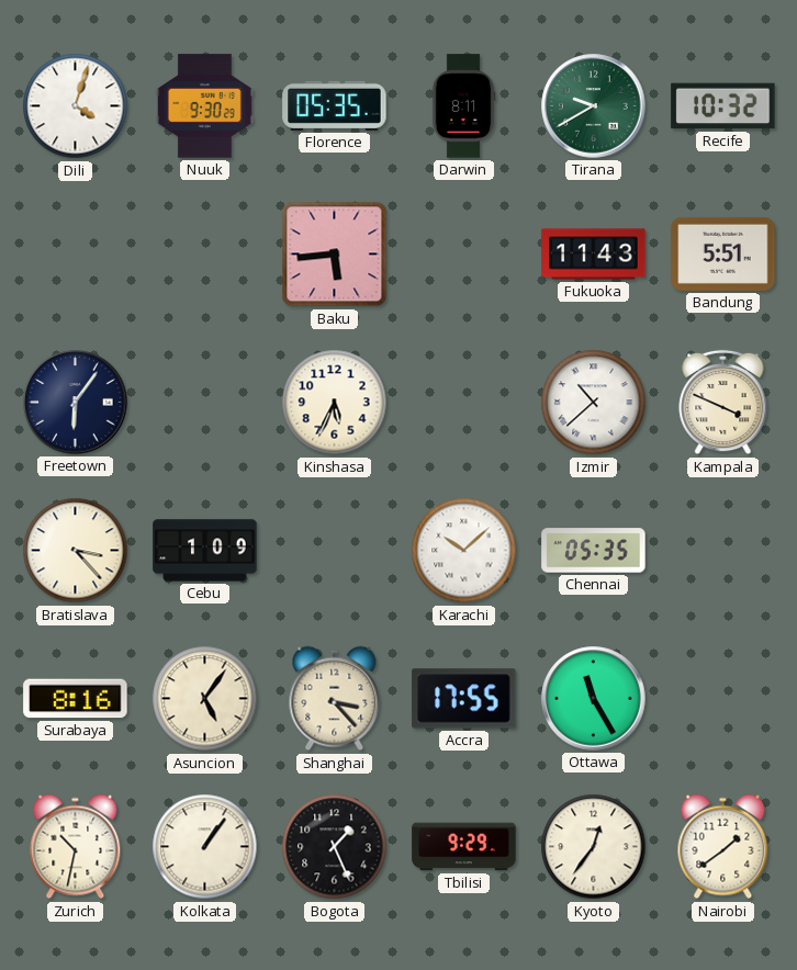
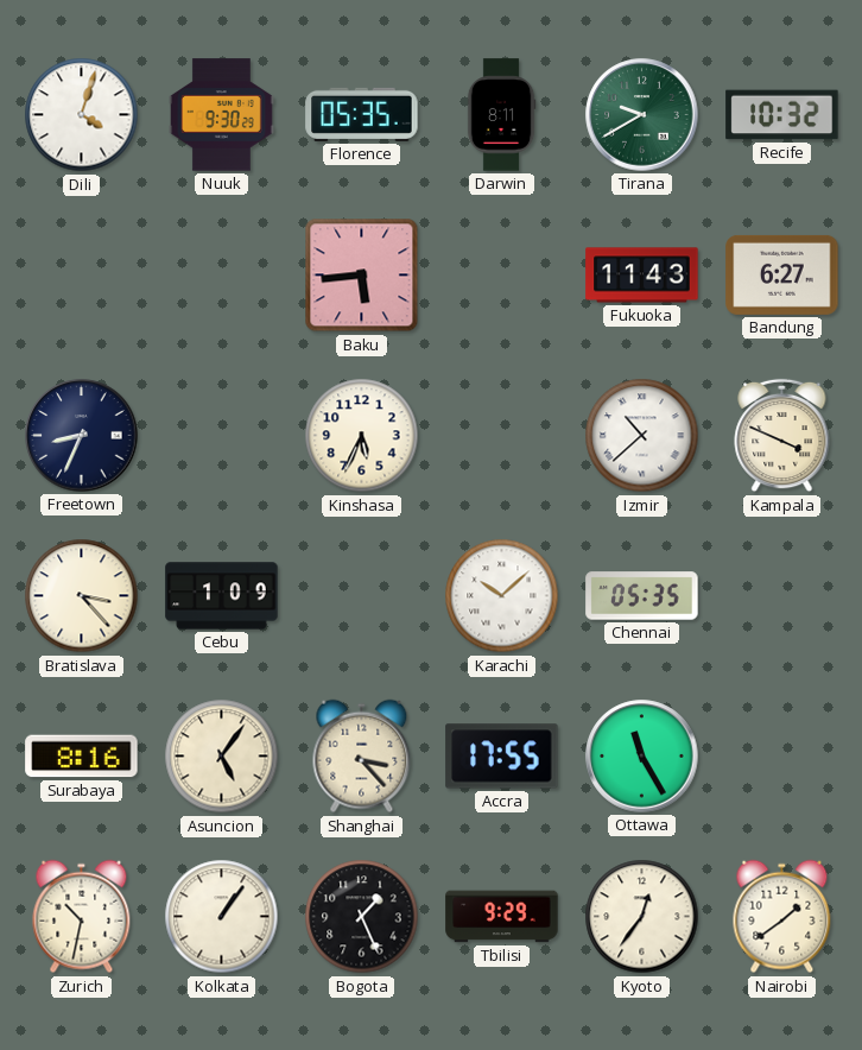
Bandung: 5:51 -> 6:27
Freetown: 6:06 -> 8:34
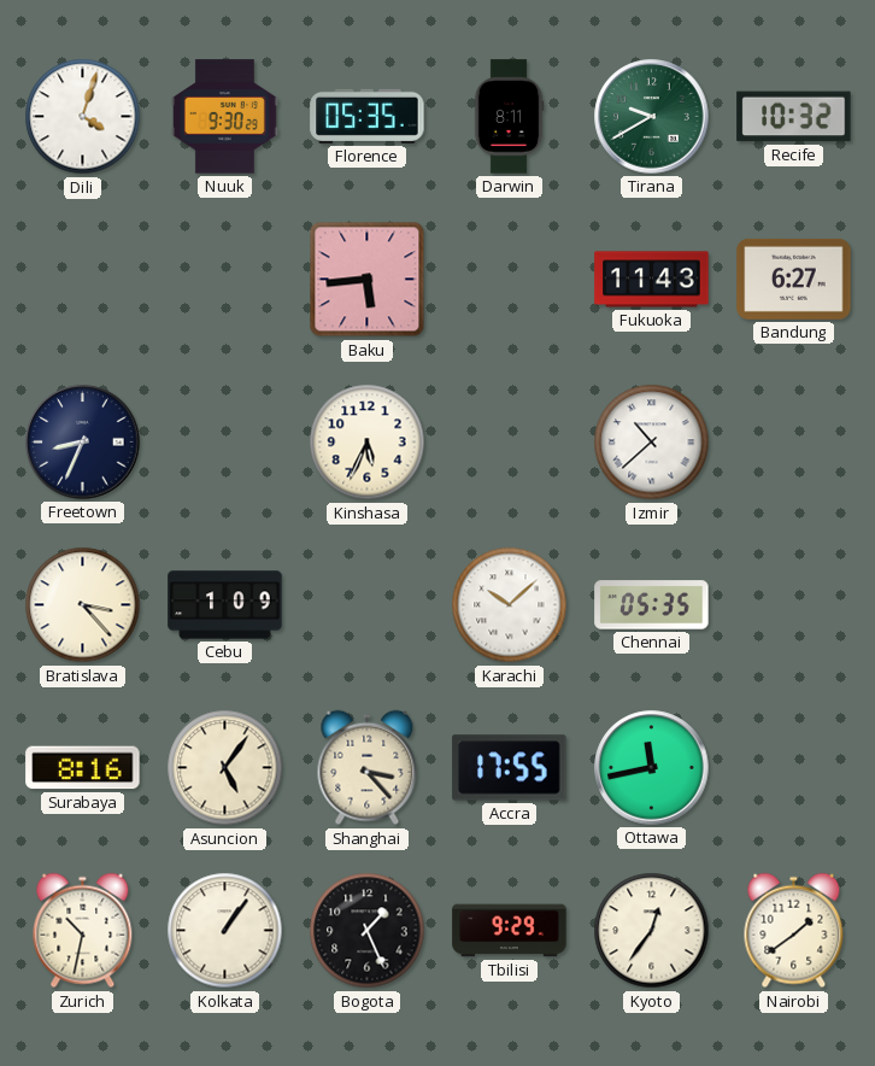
Kampala: 3:49 -> none
Ottawa: 11:25 -> 11:43
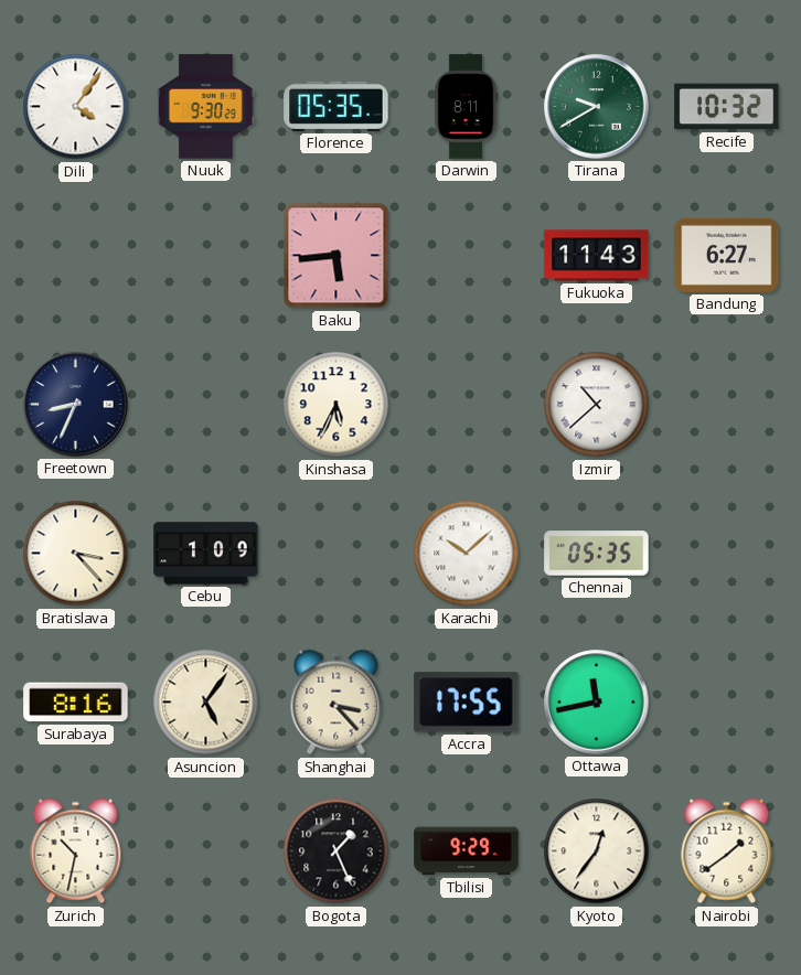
Dili: 4:03 -> 4:06
Kolkata: 1:06 -> none
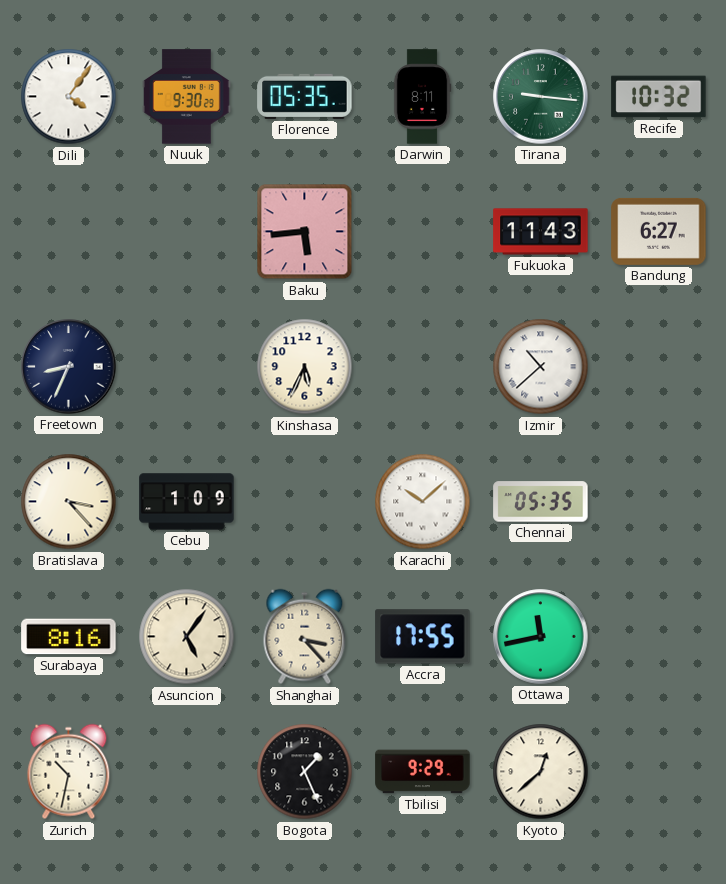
Tirana: 9:40 -> 9:16
Kyoto: 12:36 -> 12:38
Nairobi: 1:39 -> none
